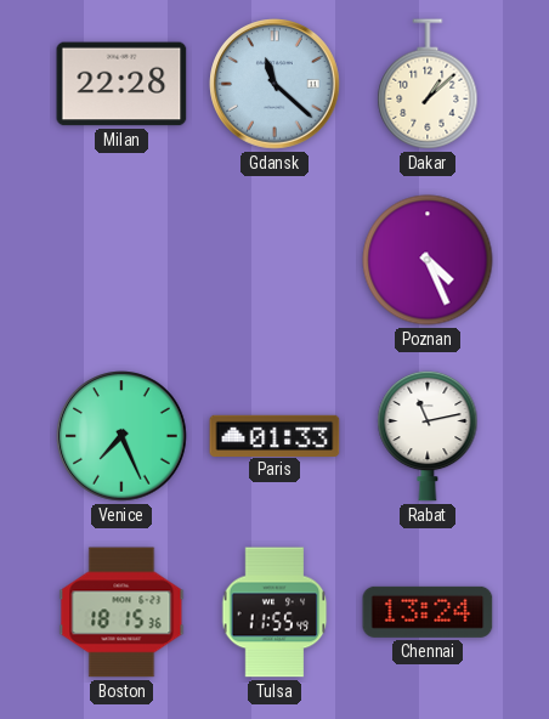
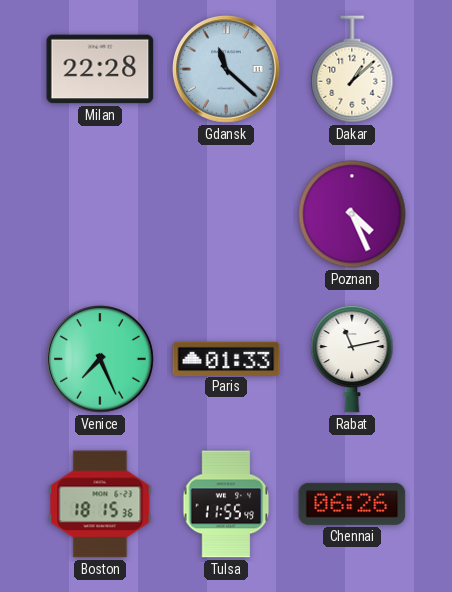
Chennai: 13:24 -> 06:26
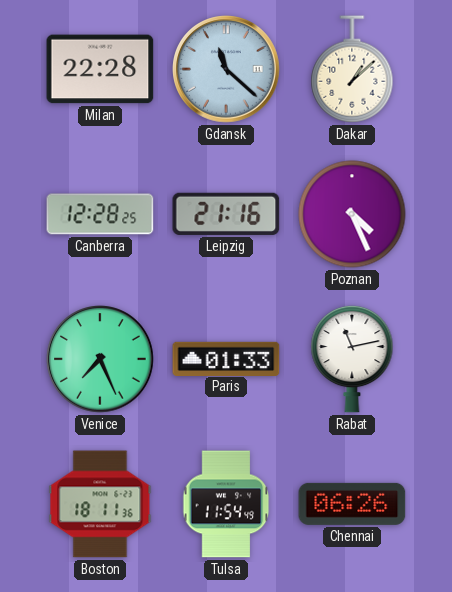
Canberra: none -> 12:28
Leipzig: none -> 21:16
Boston: 18:15 -> 18:11
Tulsa: 11:55 -> 11:54
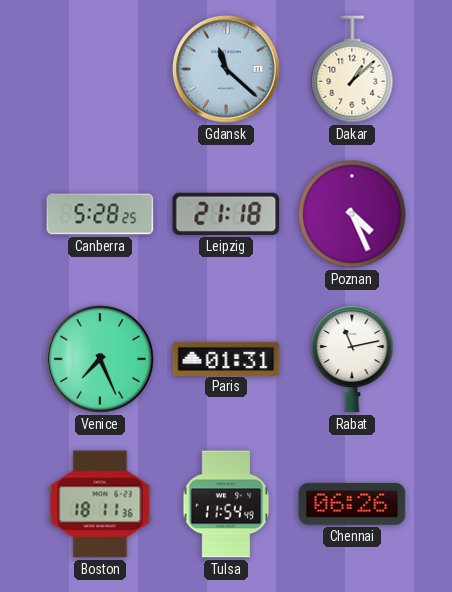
Milan: 22:28 -> none
Canberra: 12:28 -> 5:28
Leipzig: 21:16 -> 21:18
Paris: 01:33 -> 01:31
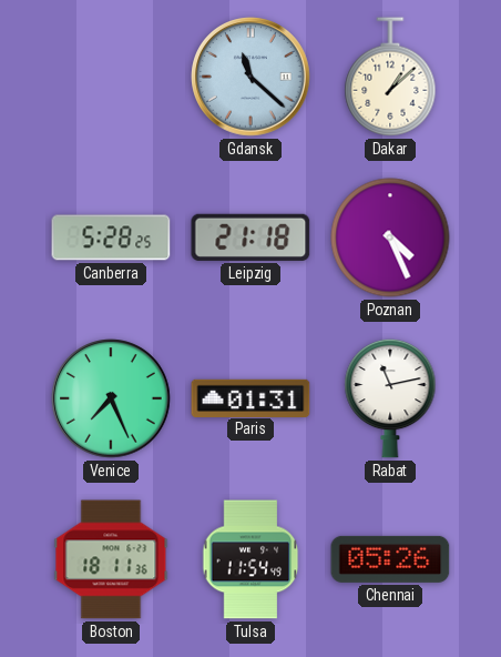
Chennai: 06:26 -> 05:26
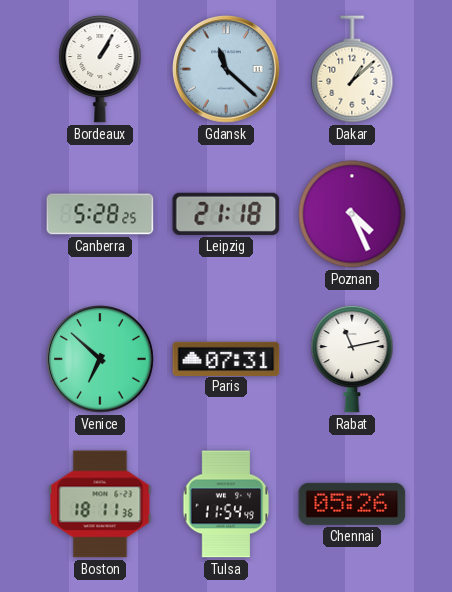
Bordeaux: none -> 1:05
Venice: 7:26 -> 6:52
Paris: 01:31 -> 07:31
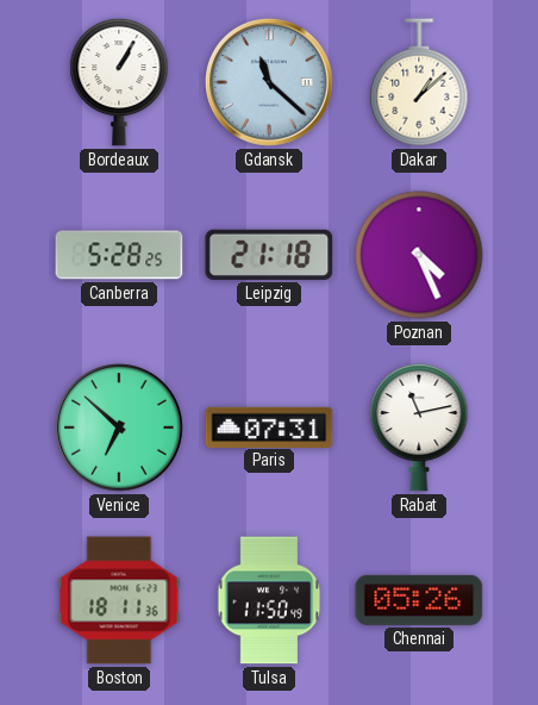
Tulsa: 11:54 -> 11:50
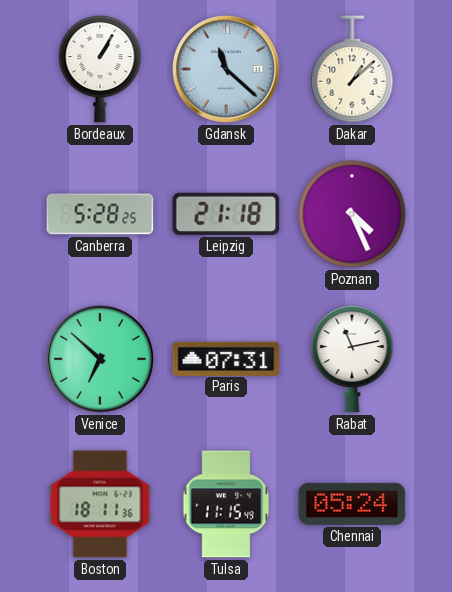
Tulsa: 11:50 -> 11:15
Chennai: 05:26 -> 05:24
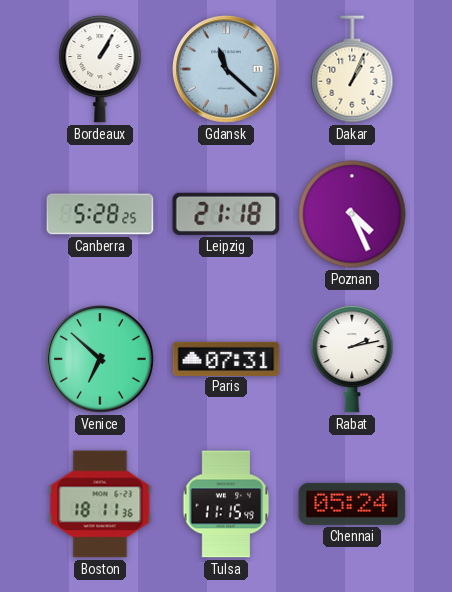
Dakar: 1:08 -> 1:04
Rabat: 11:13 -> 2:13
